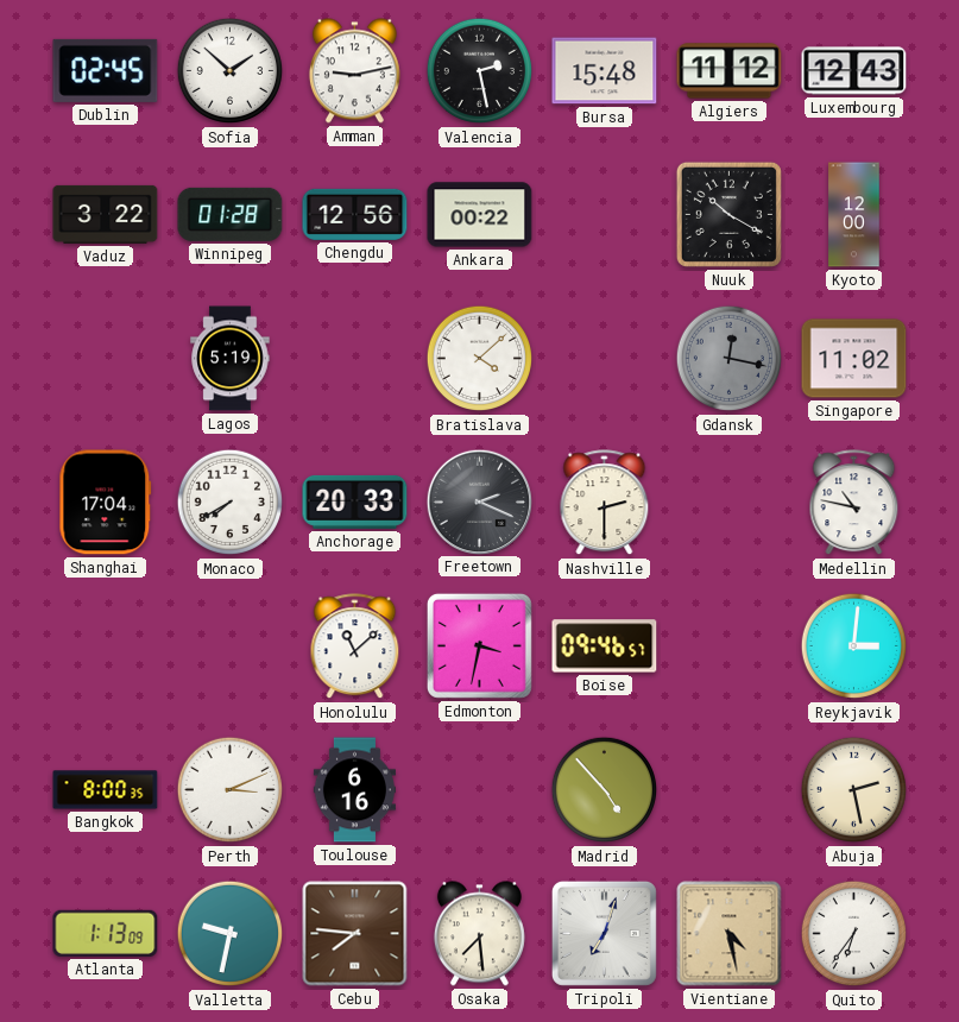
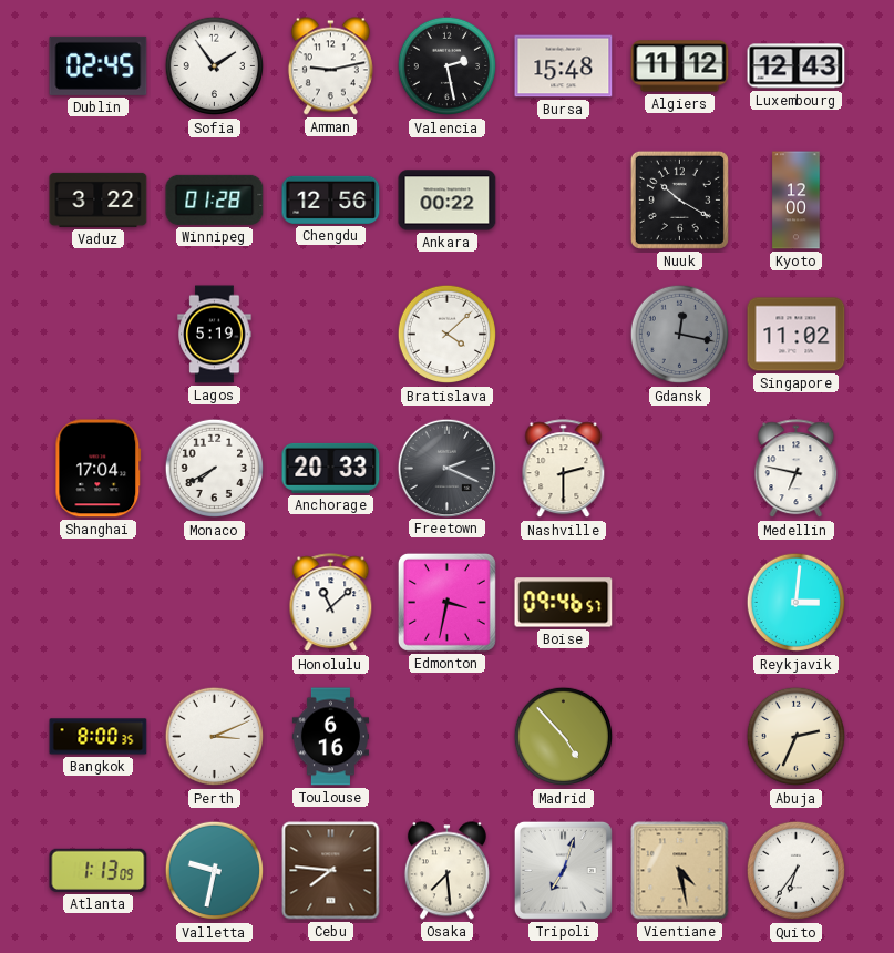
Sofia: 1:52 -> 1:54
Medellin: 10:47 -> 6:47
Abuja: 2:28 -> 2:34
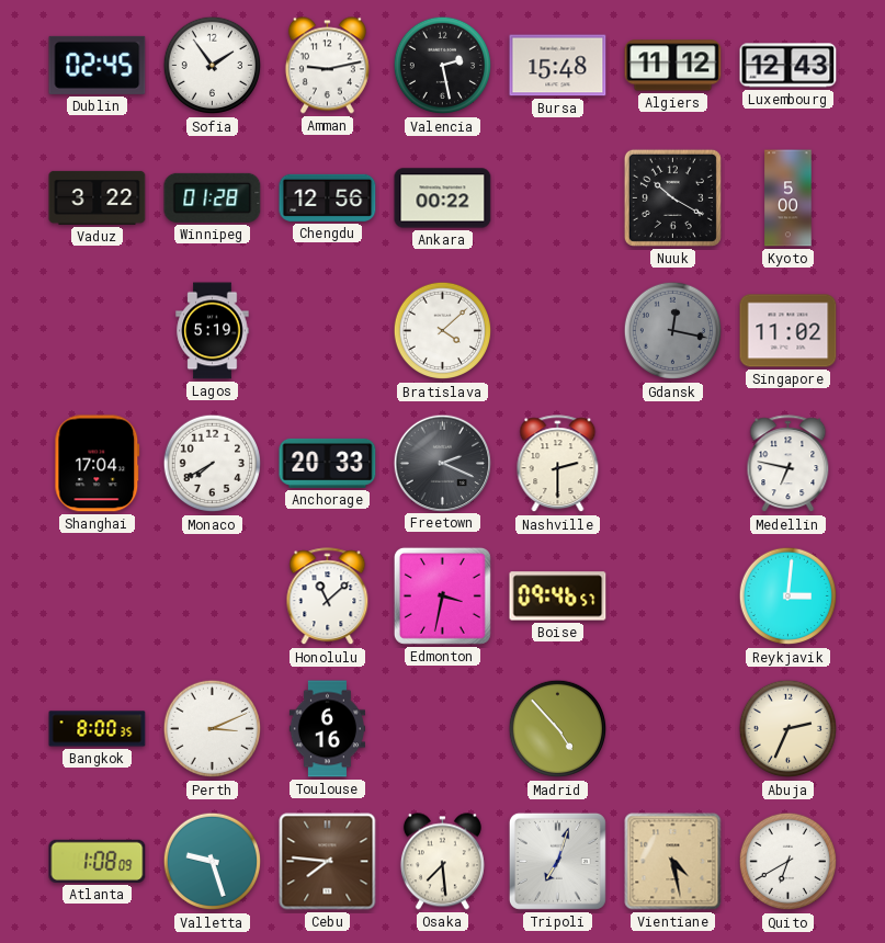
Kyoto: 12:00 -> 5:00
Atlanta: 1:13 -> 1:08
Valletta: 9:32 -> 9:27
Quito: 6:36 -> 6:40
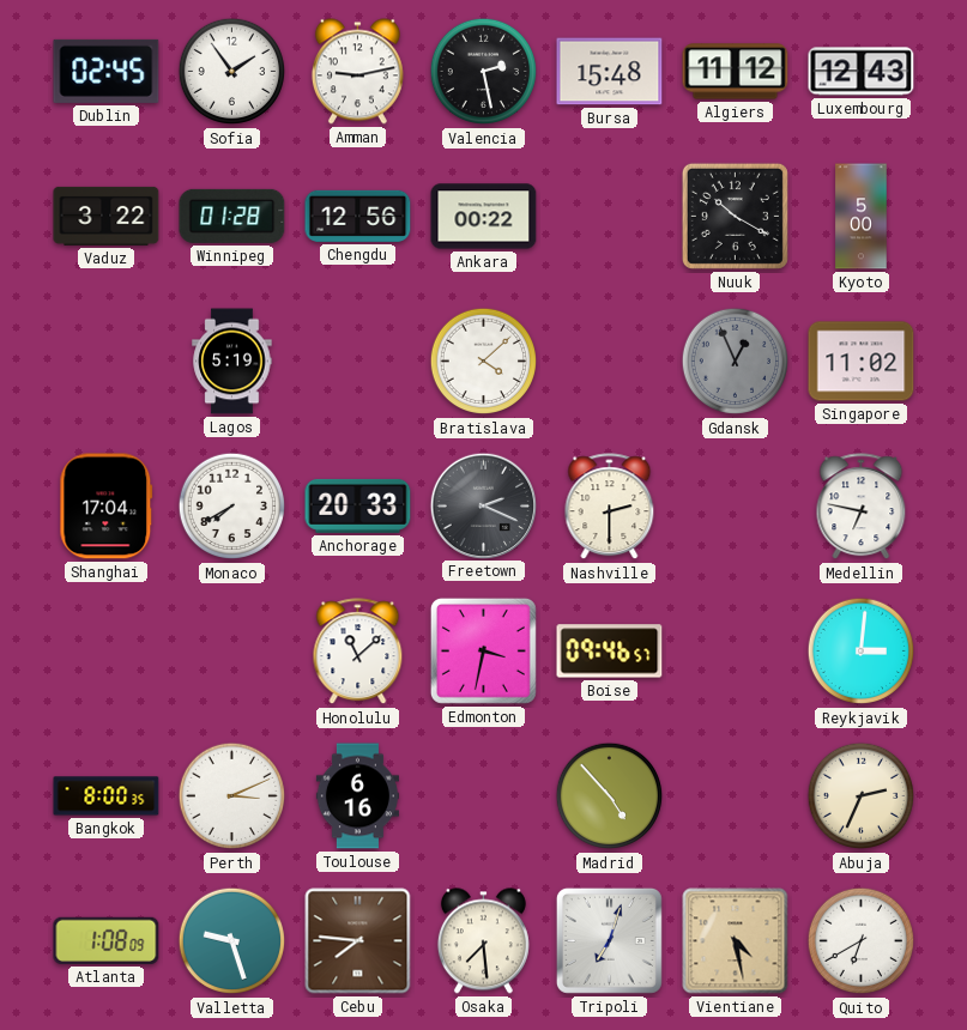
Gdansk: 12:17 -> 12:56
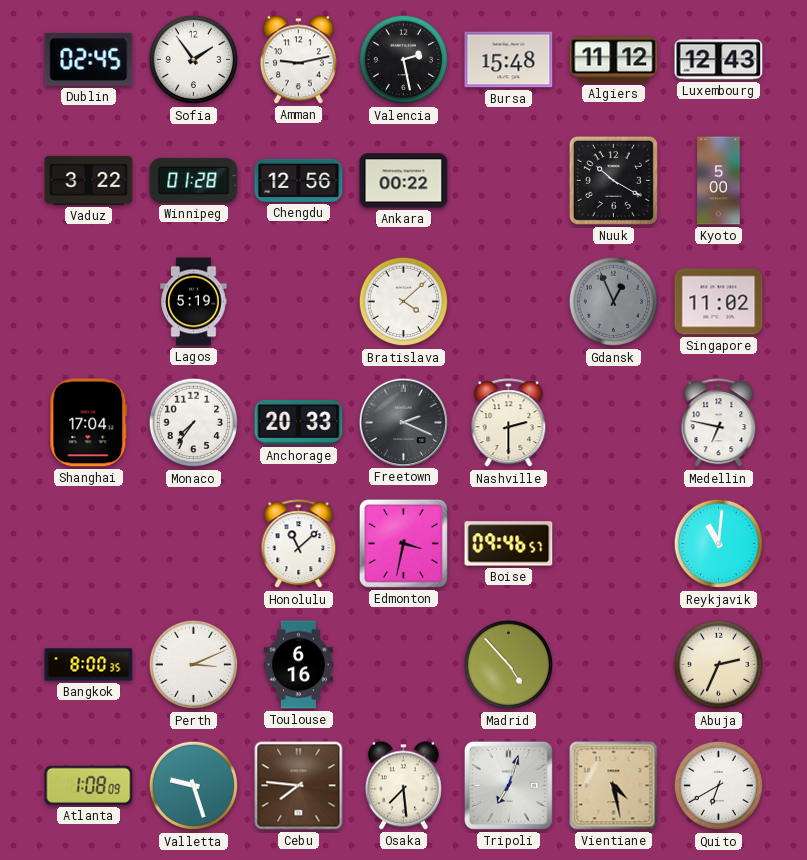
Monaco: 7:40 -> 7:36
Reykjavik: 3:01 -> 11:01
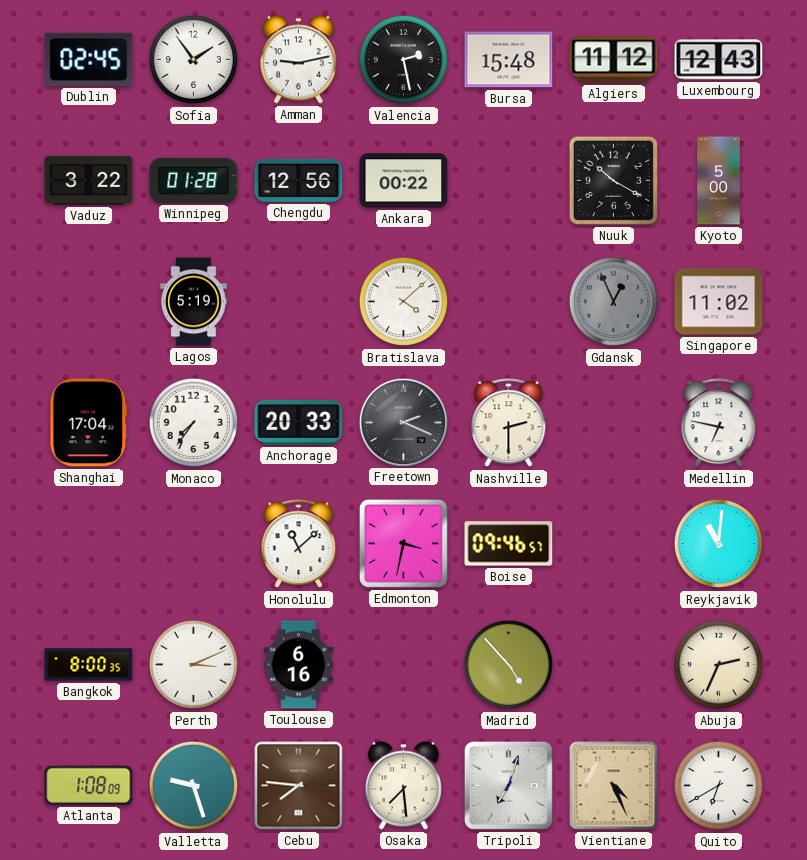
Vientiane: 4:28 -> 4:26
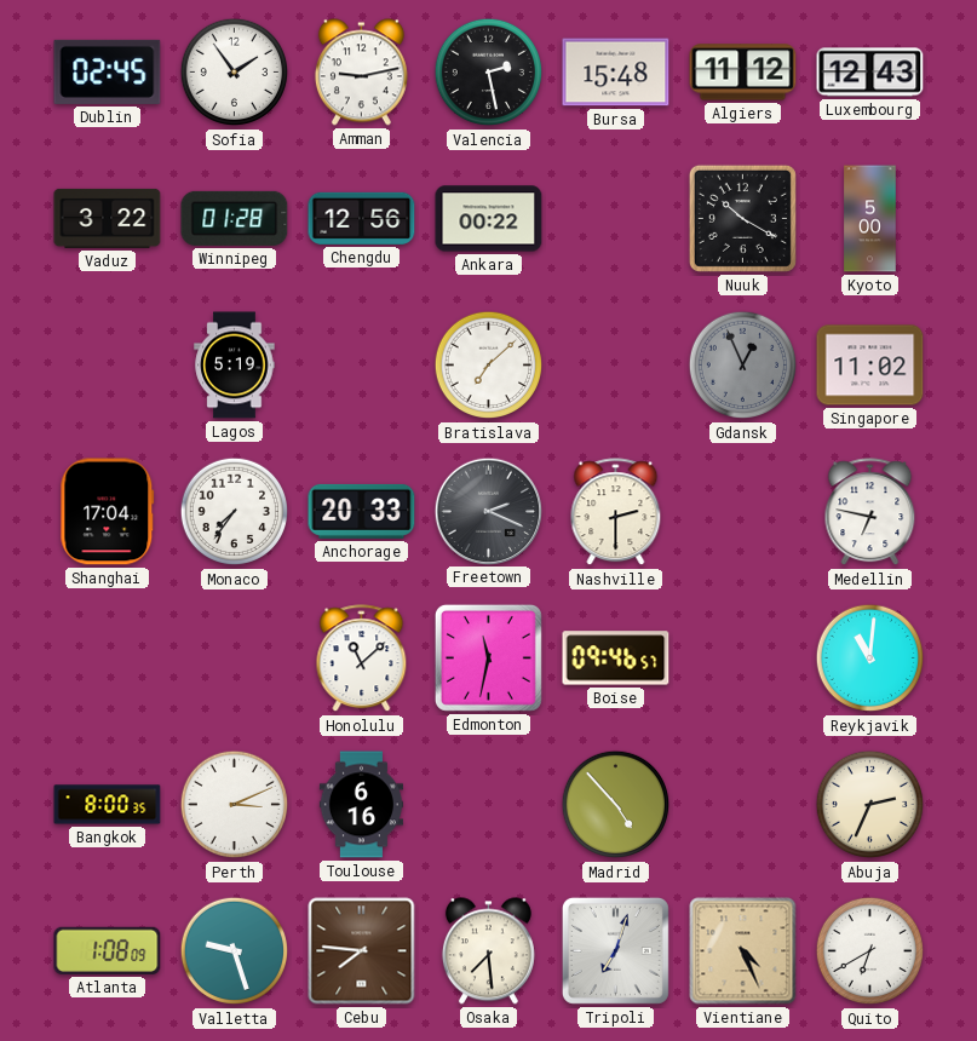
Bratislava: 4:08 -> 7:08
Edmonton: 3:32 -> 11:32
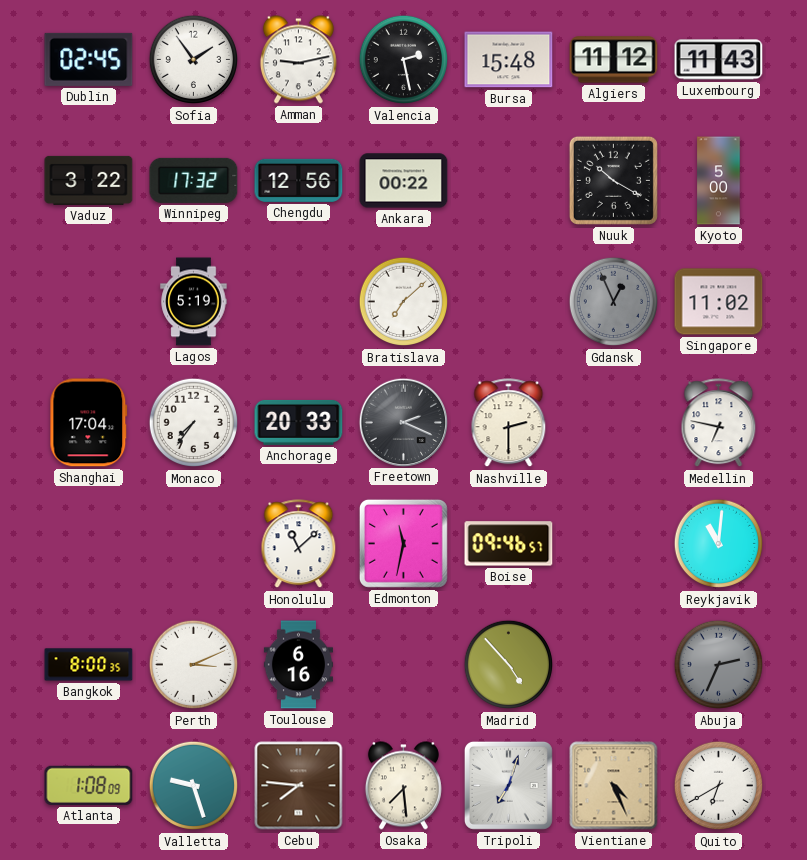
Luxembourg: 12:43 -> 11:43
Winnipeg: 01:28 -> 17:32
Abuja dial: cream -> grey
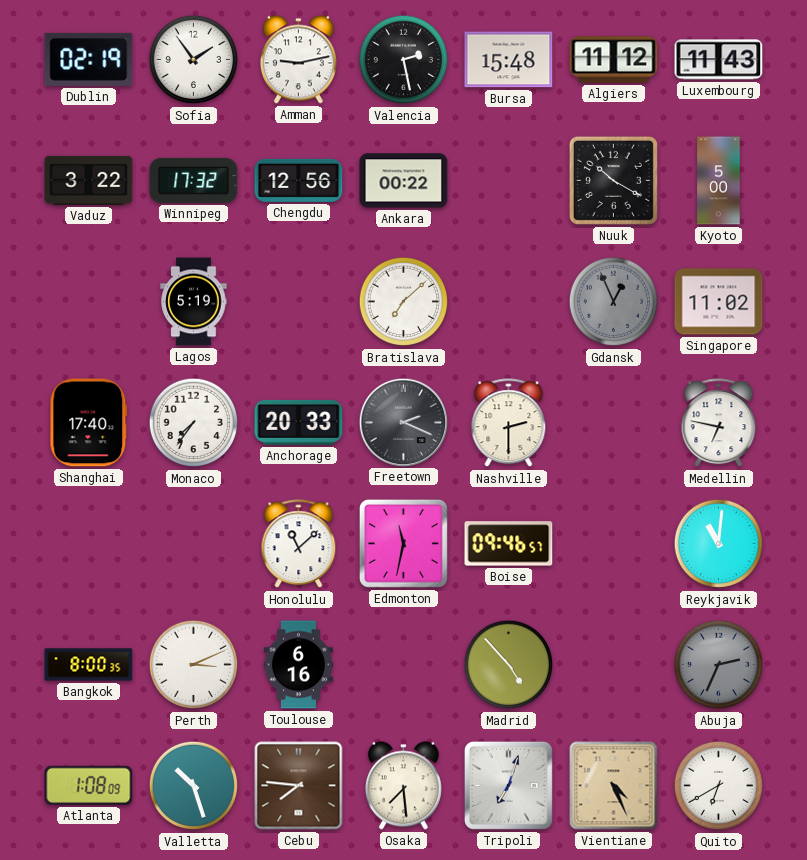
Dublin: 02:45 -> 02:19
Shanghai: 17:04 -> 17:40
Valletta: 9:27 -> 10:27
